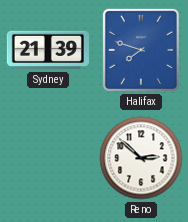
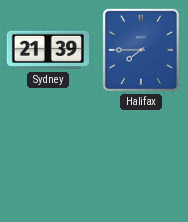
Halifax: 7:48 -> 7:45
Reno: 2:52 -> none
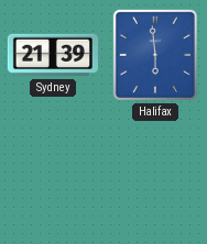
Halifax: 7:45 -> 5:59
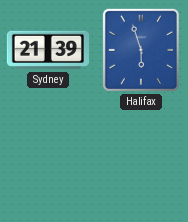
Halifax: 5:59 -> 5:57
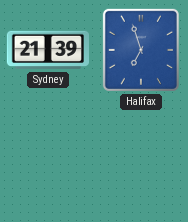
Halifax: 5:57 -> 6:57
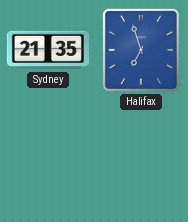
Sydney: 21:39 -> 21:35
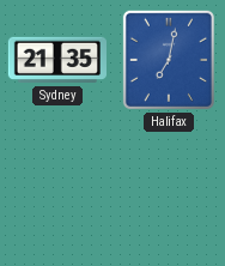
Halifax: 6:57 -> 7:02
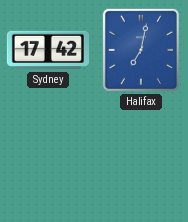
Sydney: 21:35 -> 17:42
